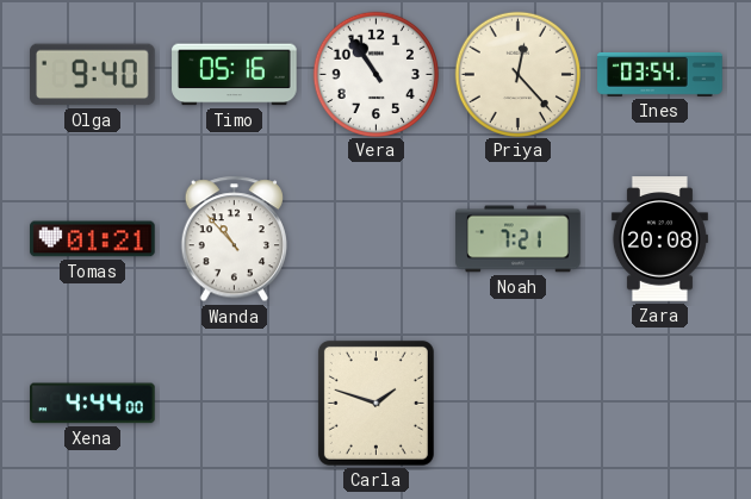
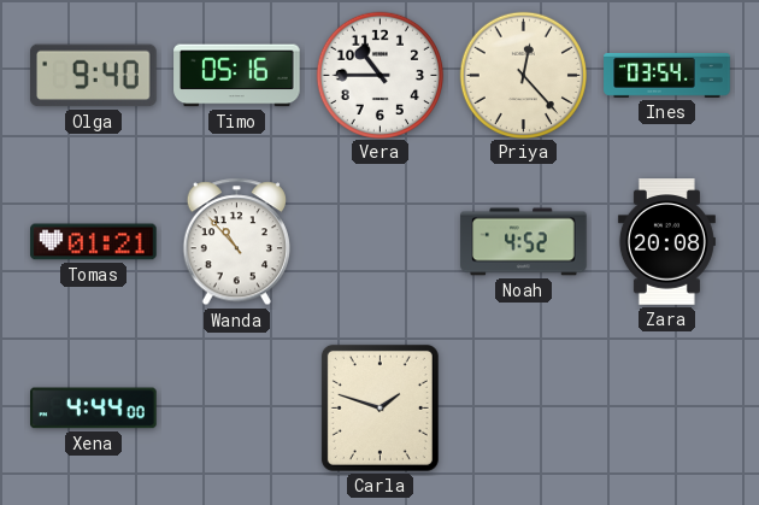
Vera: 10:54 -> 10:45
Noah: 7:21 -> 4:52
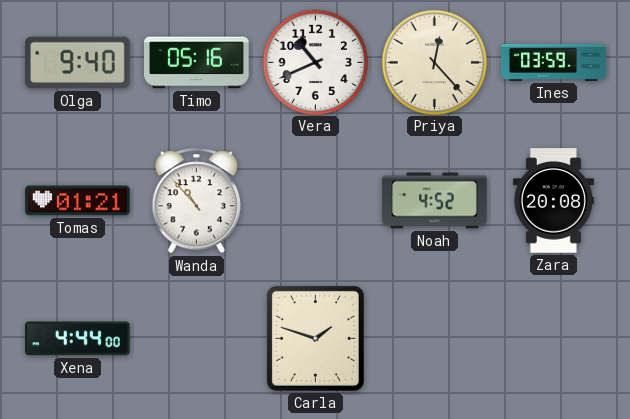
Vera: 10:45 -> 10:41
Ines: 03:54 -> 03:59
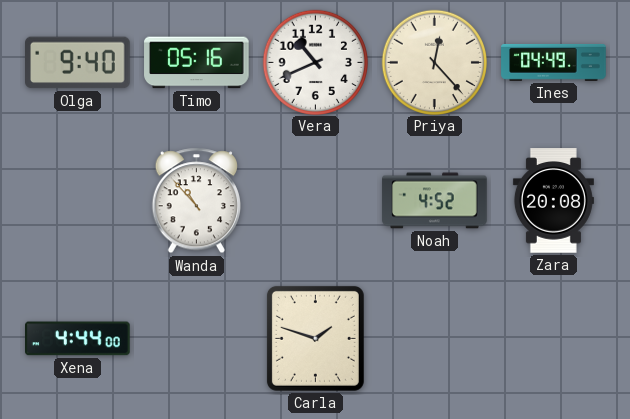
Ines: 03:59 -> 04:49
Tomas: 01:21 -> none
